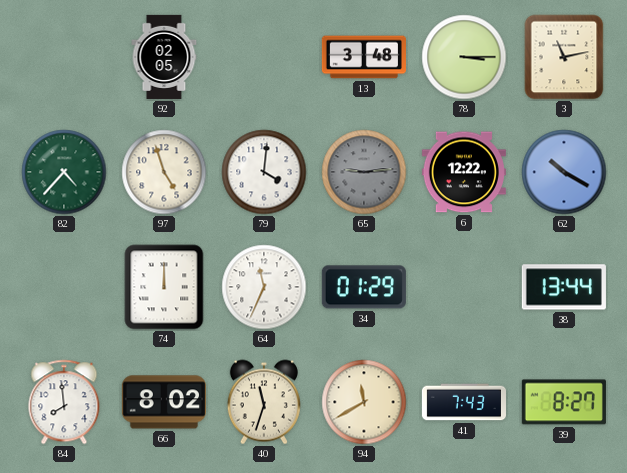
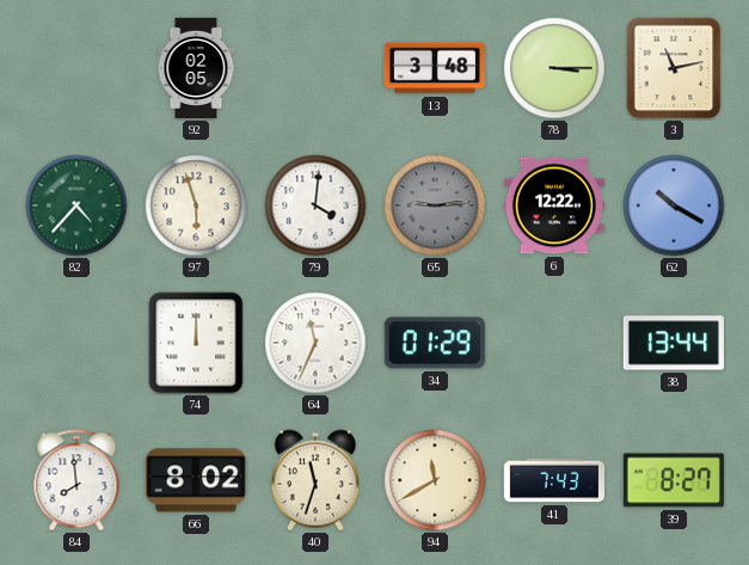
97: 4:57 -> 5:57
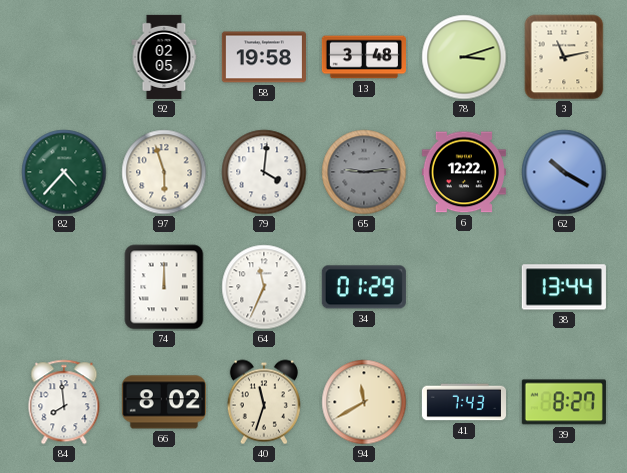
58: none -> 19:58
78: 3:15 -> 3:12
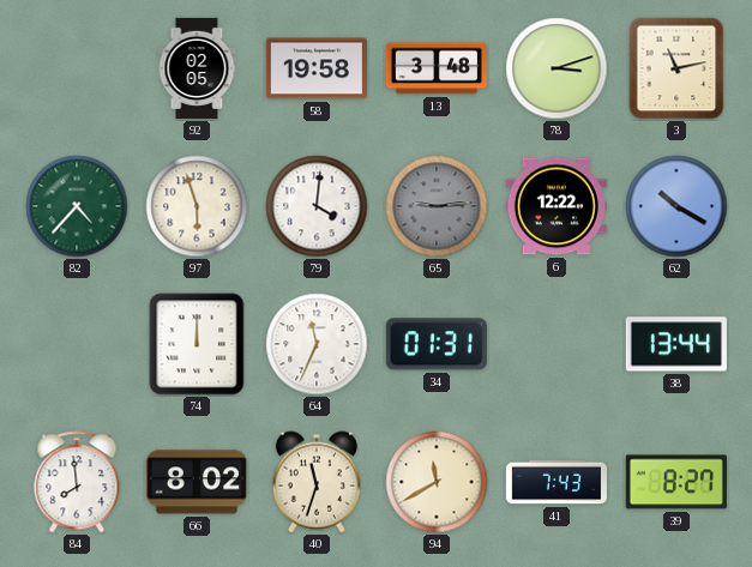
34: 01:29 -> 01:31
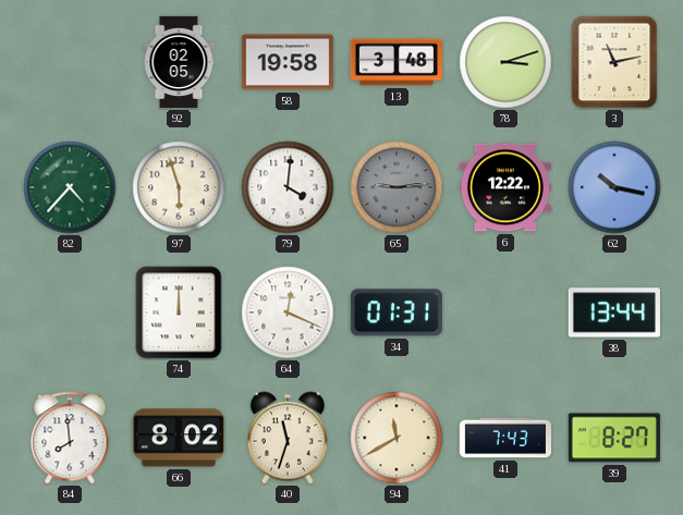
62: 10:20 -> 10:17
64: 11:34 -> 12:19
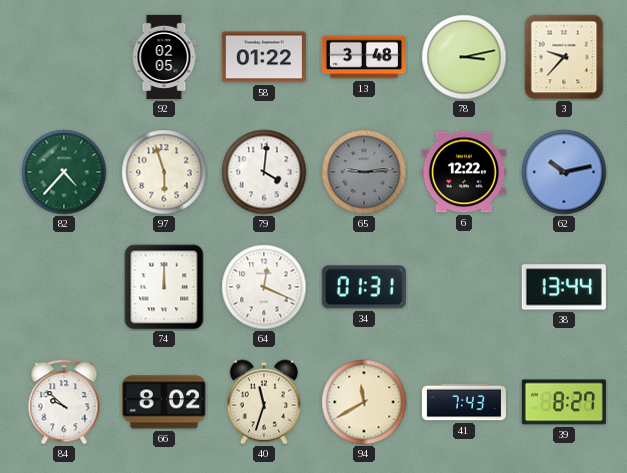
58: 19:58 -> 01:22
78: 3:12 -> 3:13
3: 11:13 -> 9:37
62: 10:17 -> 10:13
84: 7:59 -> 9:52
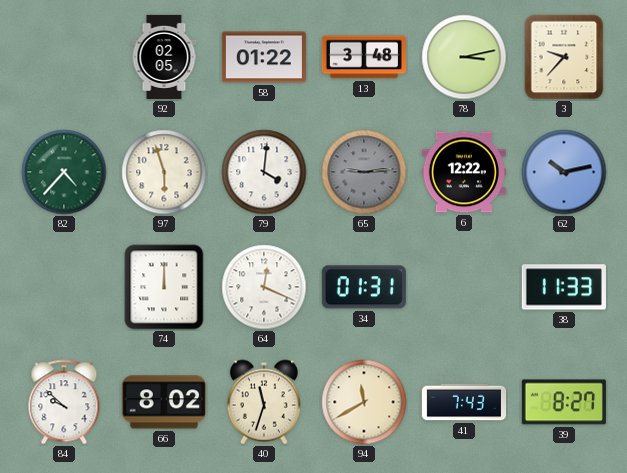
38: 13:44 -> 11:33
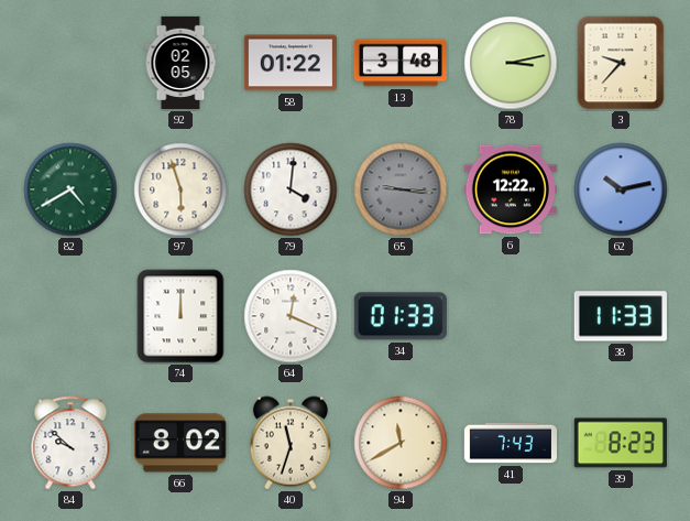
82: 4:37 -> 4:40
65: 9:14 -> 9:16
34: 01:31 -> 01:33
39: 8:27 -> 8:23
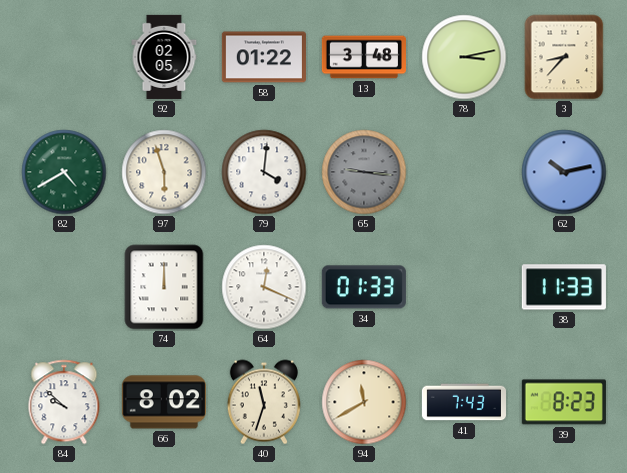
3: 9:37 -> 8:37
6: 12:22 -> none
